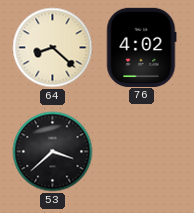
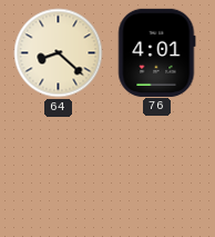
76: 4:02 -> 4:01
53: 3:38 -> none
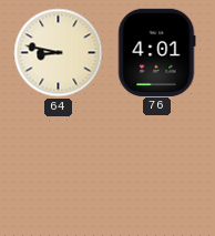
64: 8:22 -> 8:47
